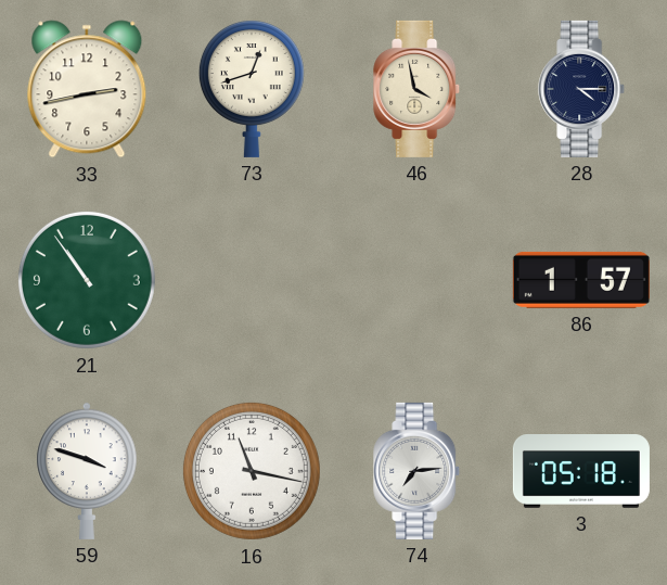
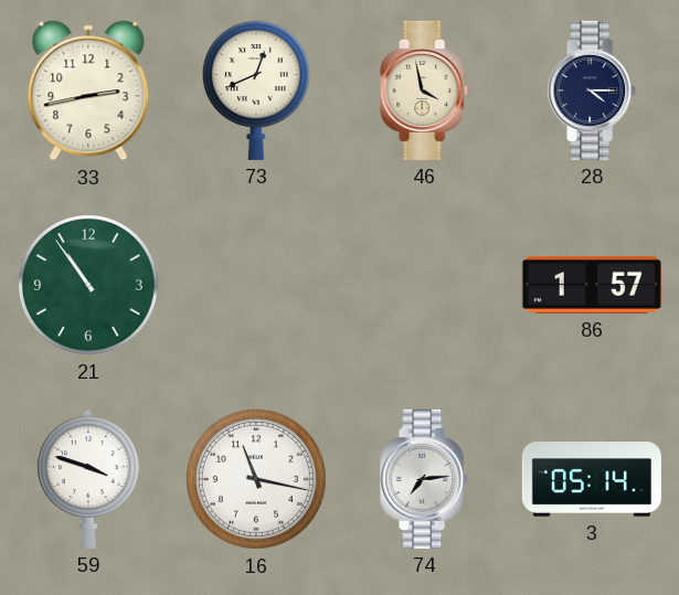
73: 12:42 -> 12:41
3: 05:18 -> 05:14
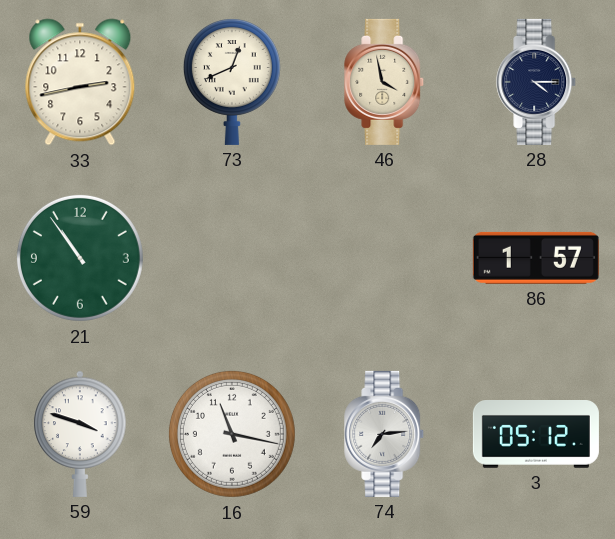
3: 05:14 -> 05:12
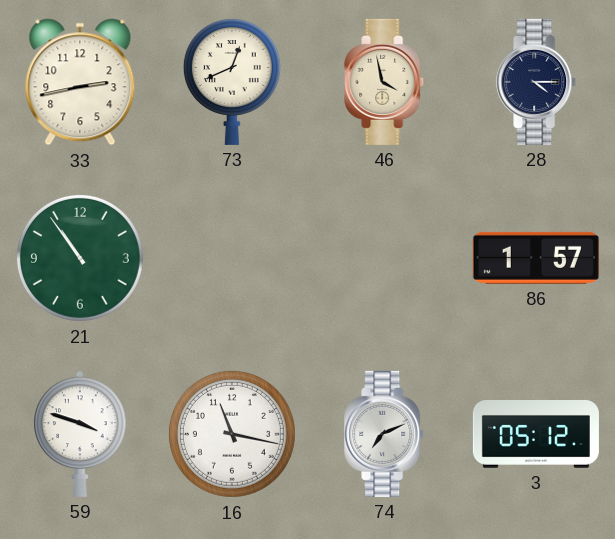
74: 7:14 -> 7:11
